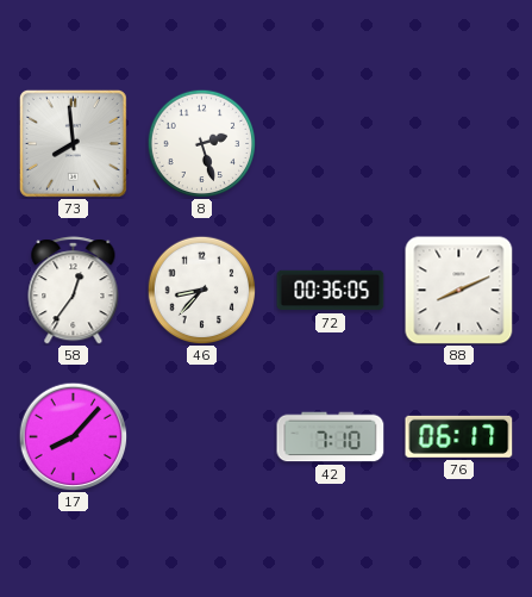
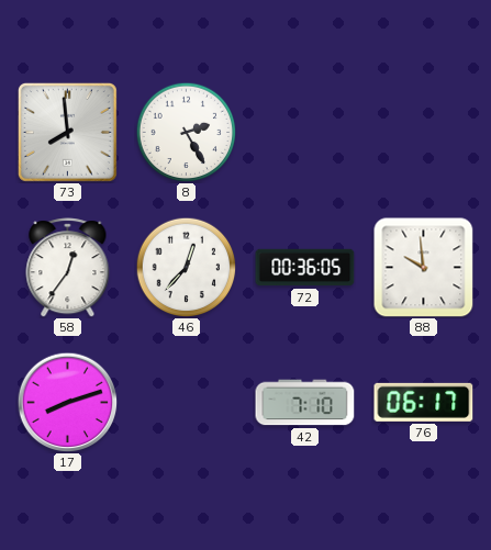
8: 2:27 -> 2:25
46: 8:37 -> 12:37
88: 8:11 -> 9:59
17: 8:07 -> 8:12
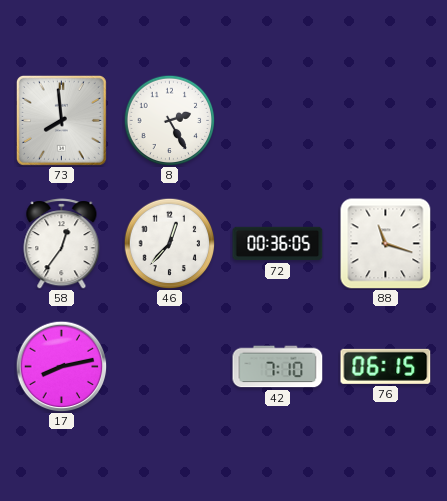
88: 9:59 -> 11:18
17: 8:12 -> 8:13
76: 06:17 -> 06:15
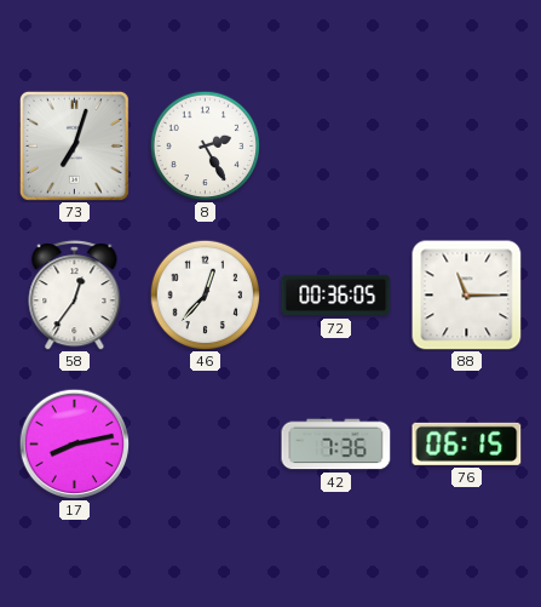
73: 7:59 -> 7:03
88: 11:18 -> 11:15
42: 7:10 -> 7:36
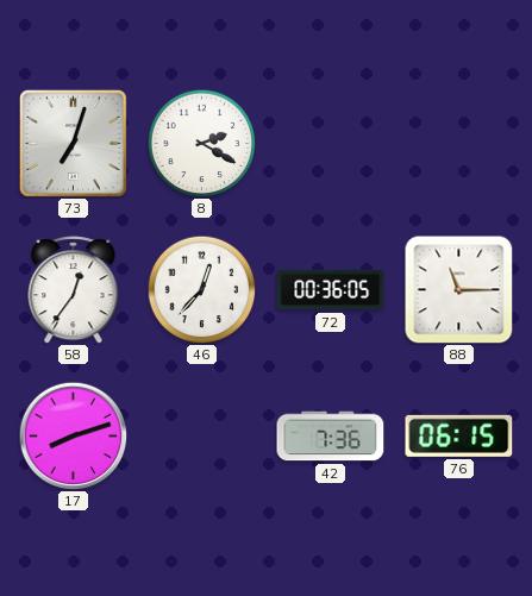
8: 2:25 -> 2:20
17: 8:13 -> 8:12
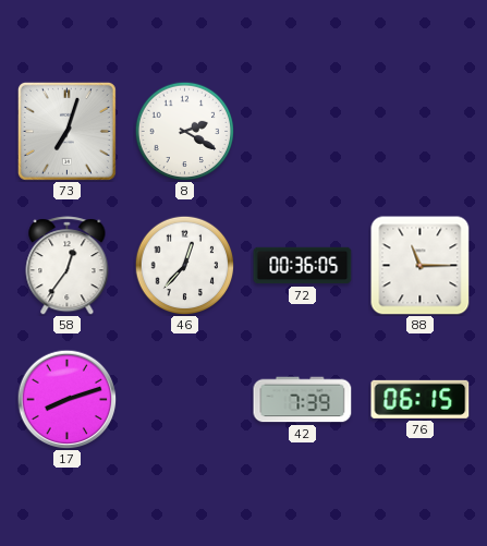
42: 7:36 -> 7:39
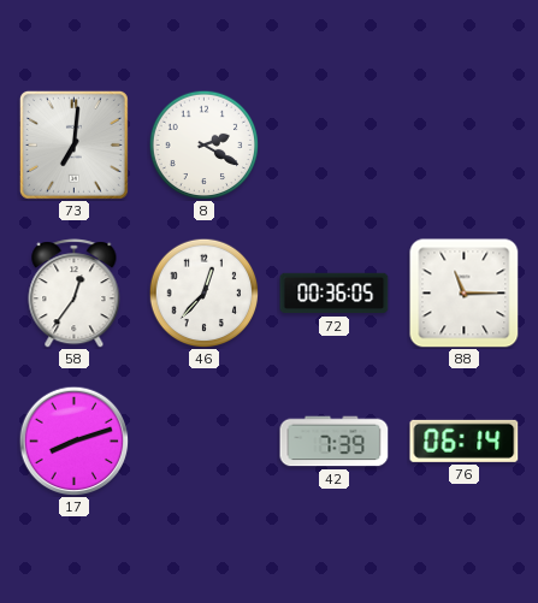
73: 7:03 -> 7:01
76: 06:15 -> 06:14
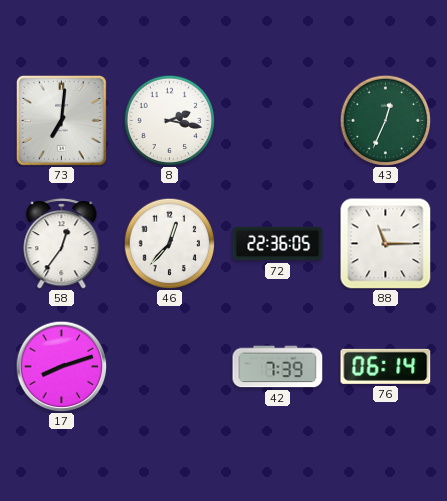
8: 2:20 -> 2:17
43: none -> 12:34
72: 00:36 -> 22:36
